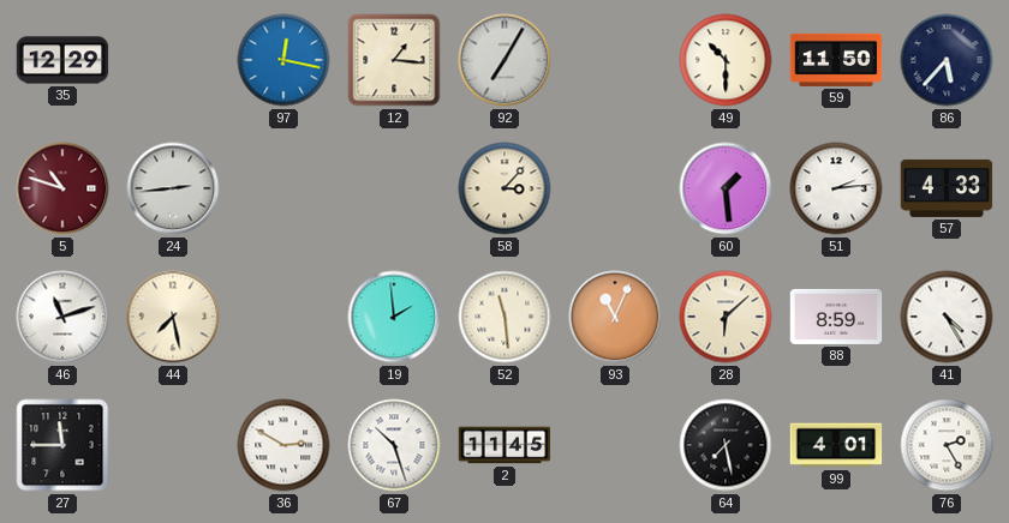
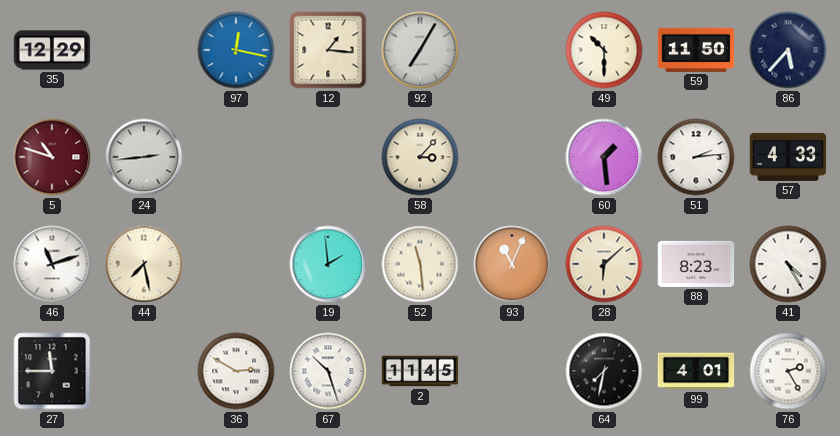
88: 8:59 -> 8:23
64: 7:28 -> 7:32
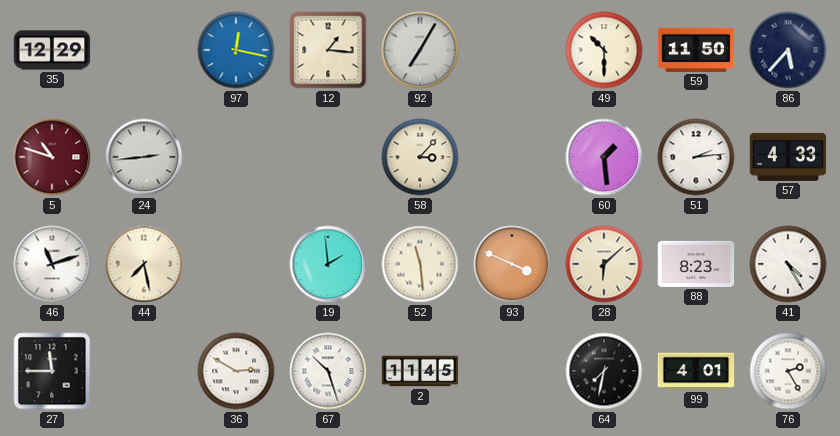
93: 11:04 -> 3:49
